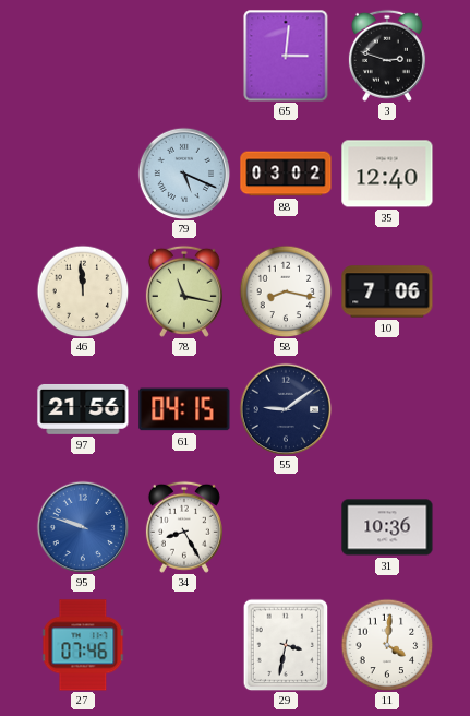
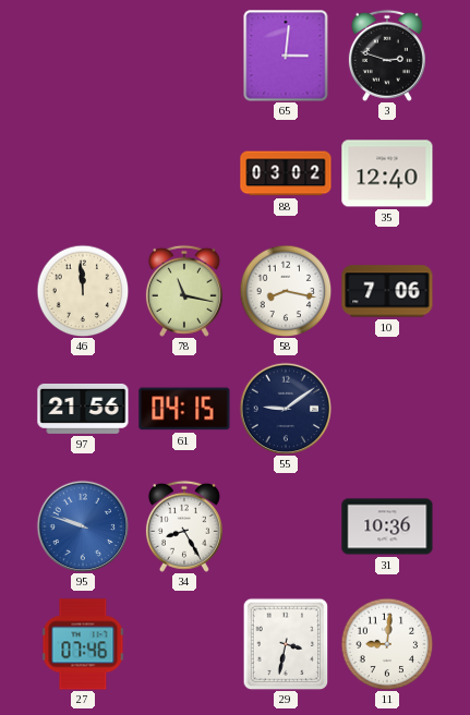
79: 5:19 -> none
11: 4:01 -> 9:01
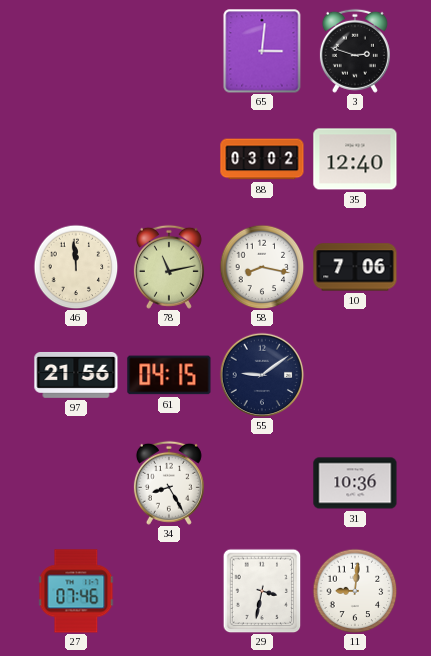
78: 11:17 -> 11:13
95: 9:48 -> none
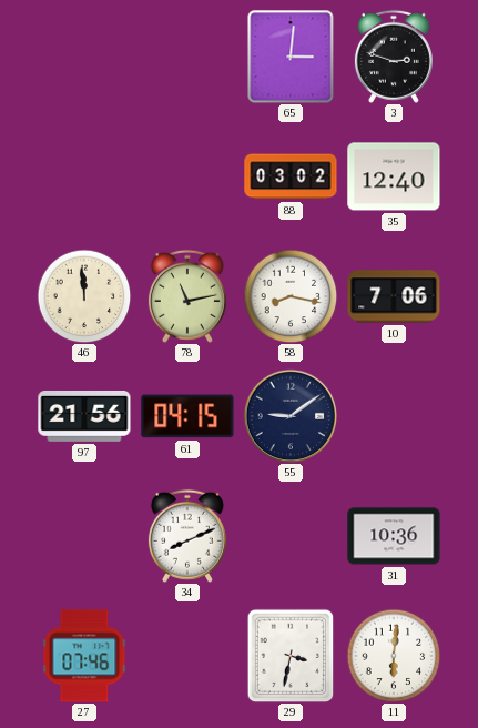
34: 8:25 -> 8:11
11: 9:01 -> 6:01
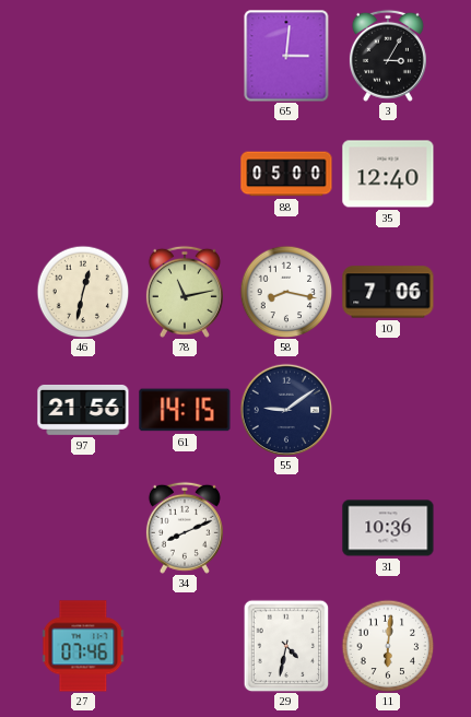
3: 2:48 -> 3:05
88: 03:02 -> 05:00
46: 11:59 -> 12:32
61: 04:15 -> 14:15
29: 3:32 -> 4:32
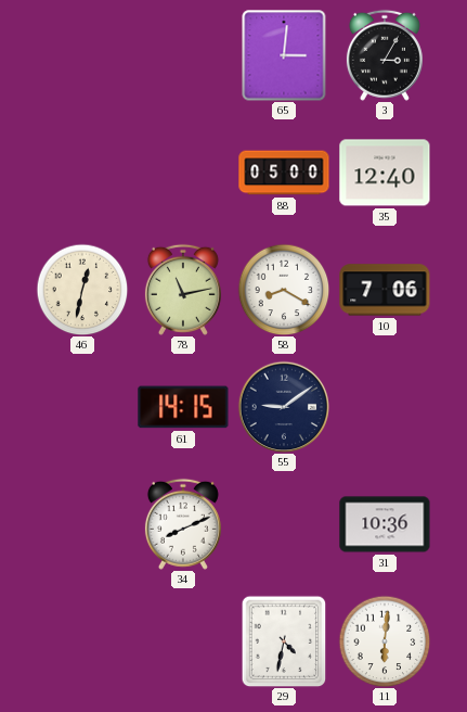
58: 8:17 -> 8:20
97: 21:56 -> none
27: 07:46 -> none
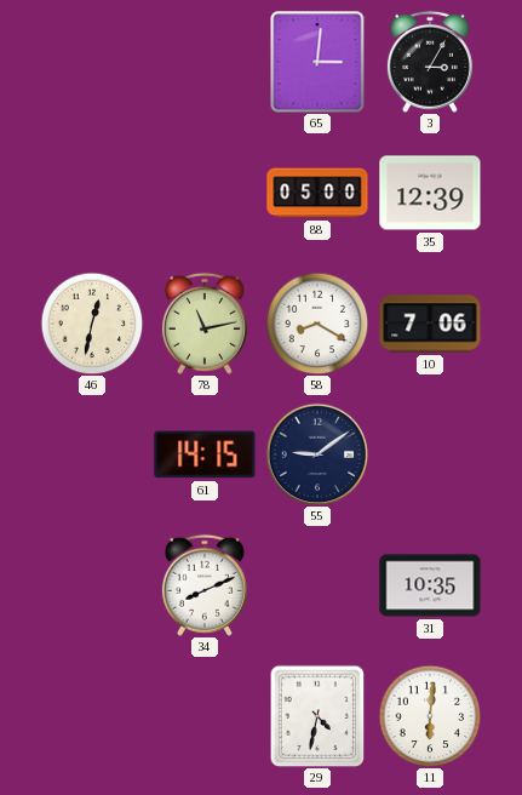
35: 12:40 -> 12:39
31: 10:36 -> 10:35
